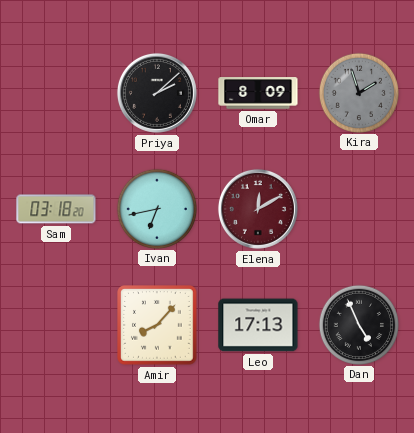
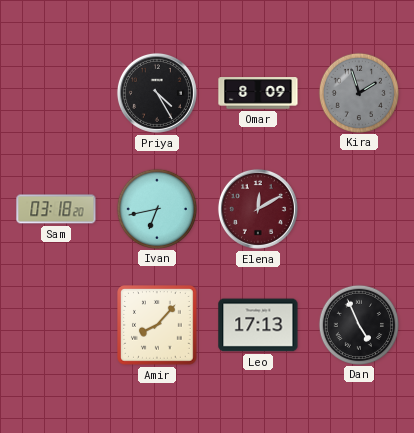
Priya: 2:08 -> 4:25
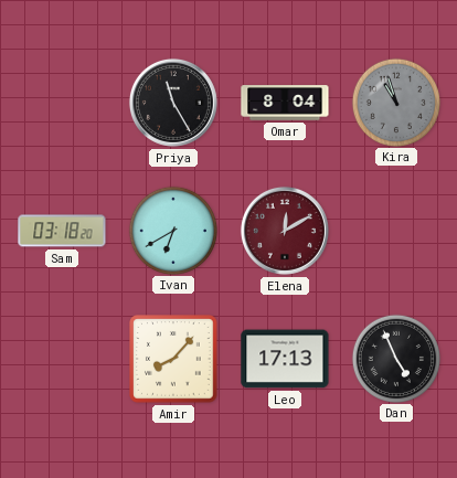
Priya: 4:25 -> 11:25
Omar: 8:09 -> 8:04
Kira: 1:57 -> 10:57
Ivan: 6:43 -> 6:40
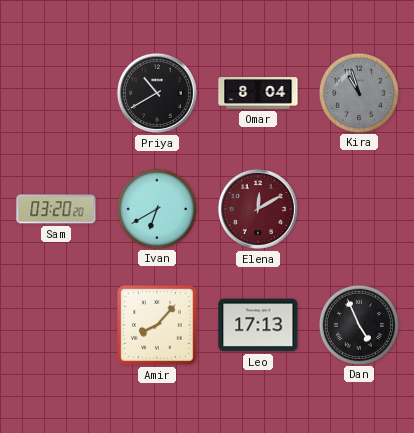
Priya: 11:25 -> 10:40
Sam: 03:18 -> 03:20
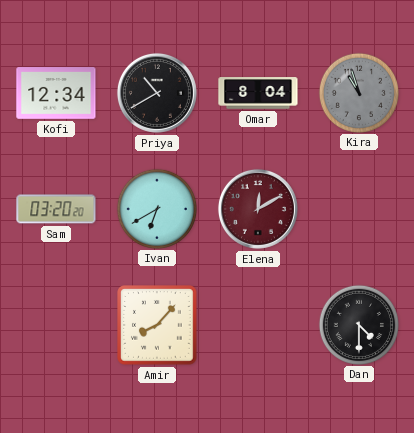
Kofi: none -> 12:34
Leo: 17:13 -> none
Dan: 4:56 -> 4:30
